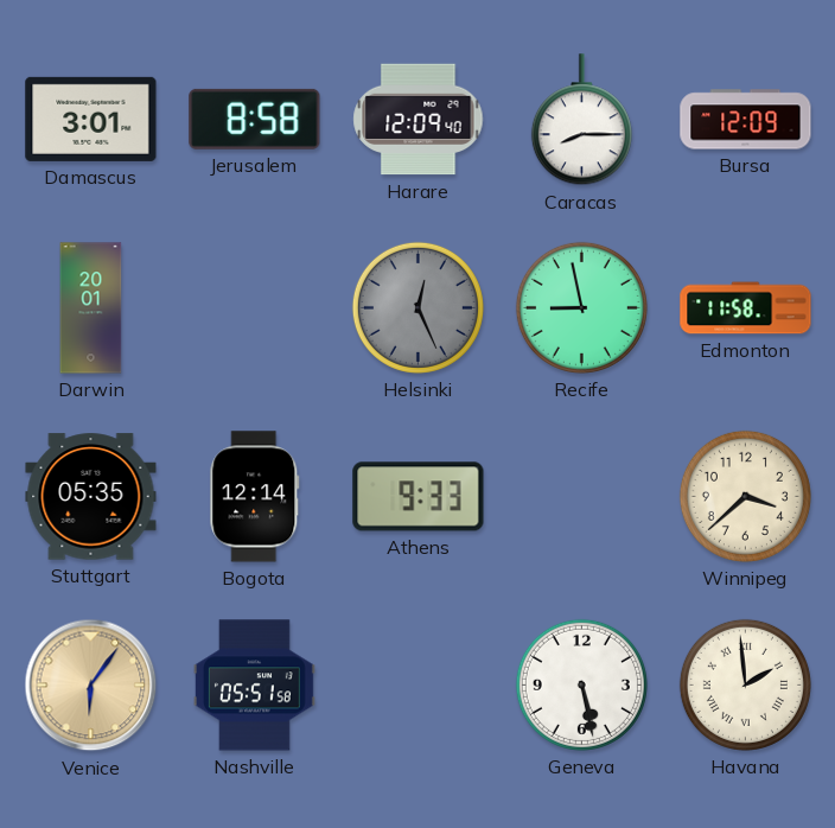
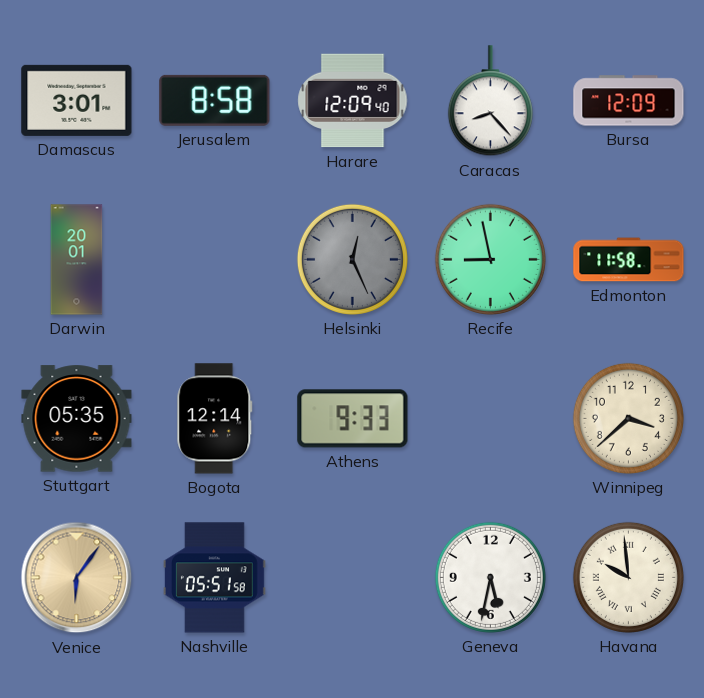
Caracas: 8:15 -> 8:23
Geneva: 5:28 -> 5:32
Havana: 1:59 -> 9:59
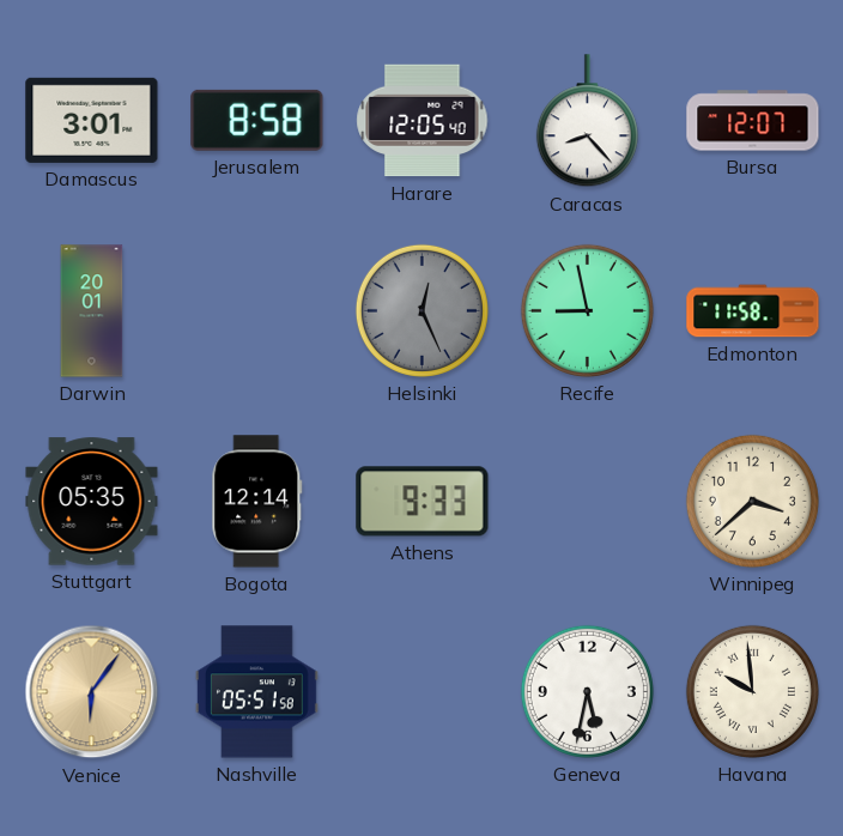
Harare: 12:09 -> 12:05
Bursa: 12:09 -> 12:07
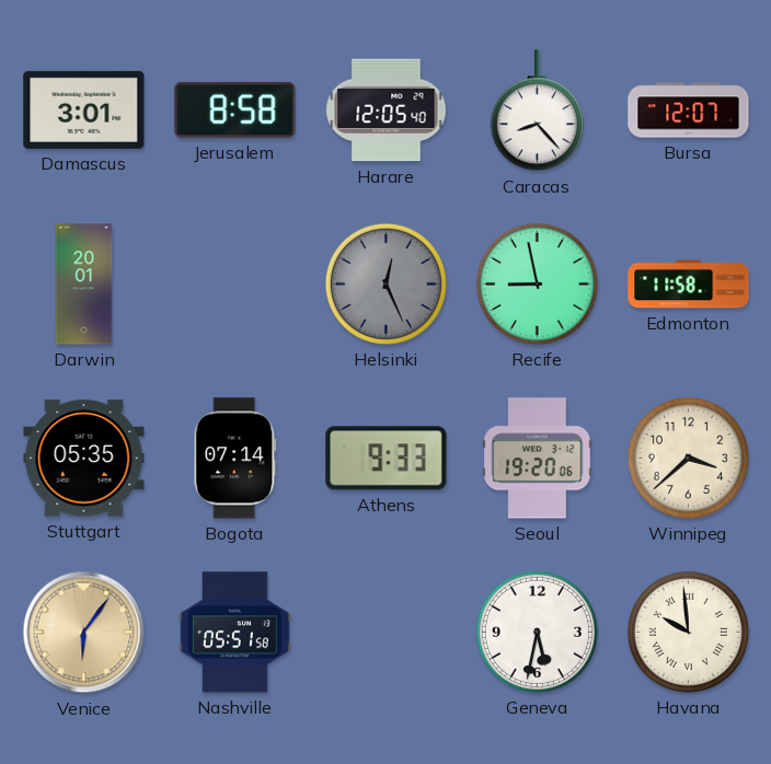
Bogota: 12:14 -> 07:14
Seoul: none -> 19:20
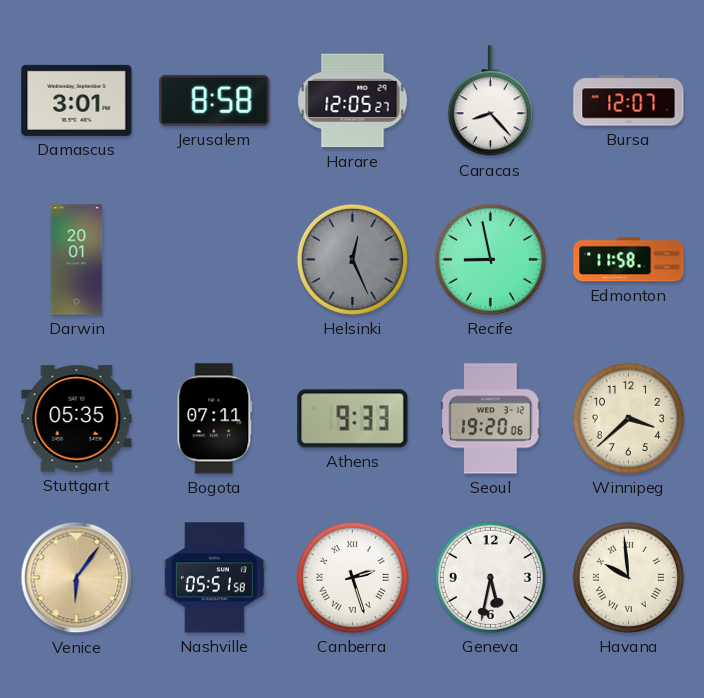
Harare: 12:05:40 -> 12:05:27
Bogota: 07:14 -> 07:11
Canberra: none -> 2:27
